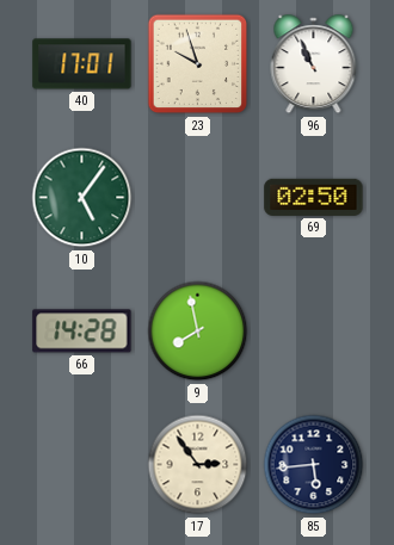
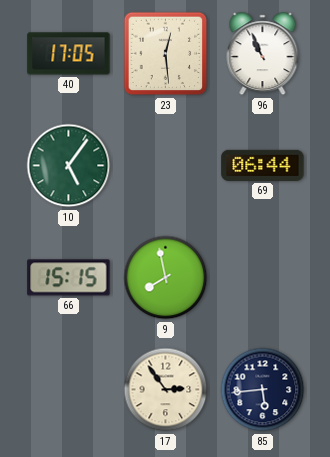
40: 17:01 -> 17:05
23: 9:57 -> 12:29
69: 02:50 -> 06:44
66: 14:28 -> 15:15
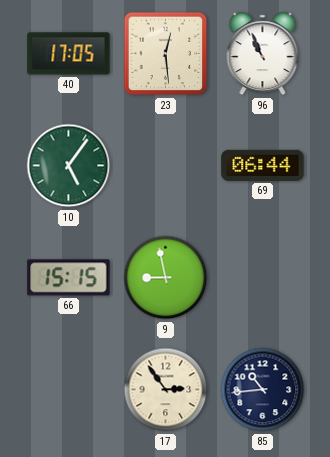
9: 7:58 -> 8:58
85: 5:44 -> 10:44
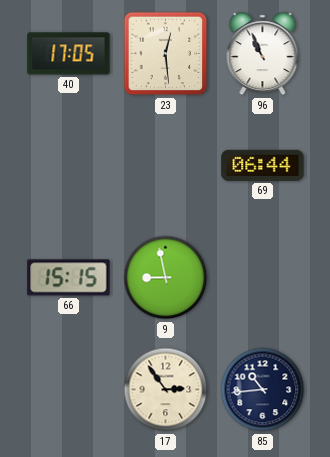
10: 5:06 -> none
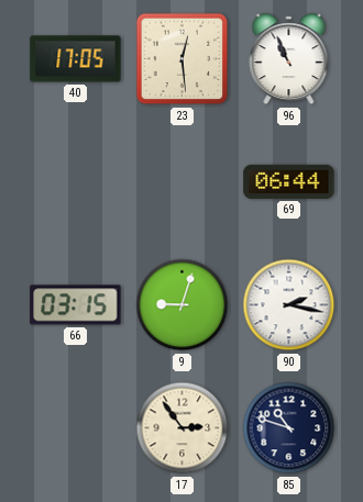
66: 15:15 -> 03:15
9: 8:58 -> 9:03
90: none -> 2:17
85: 10:44 -> 10:48
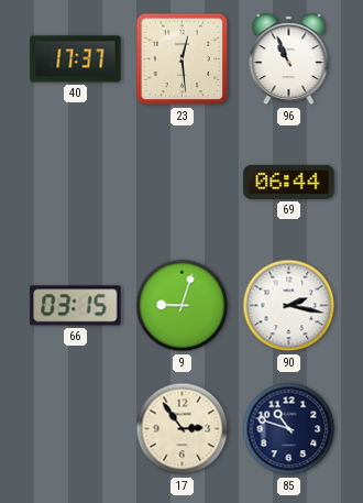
40: 17:05 -> 17:37
